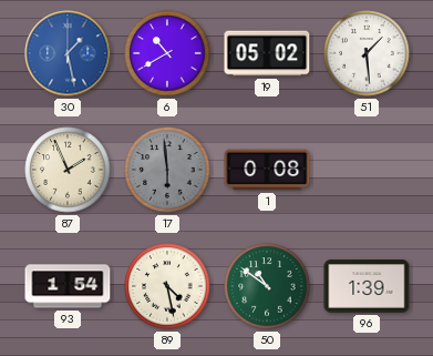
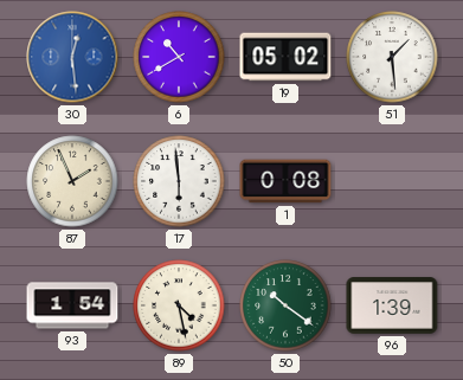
30: 1:28 -> 12:29
17 dial: grey -> white
50: 10:51 -> 10:21
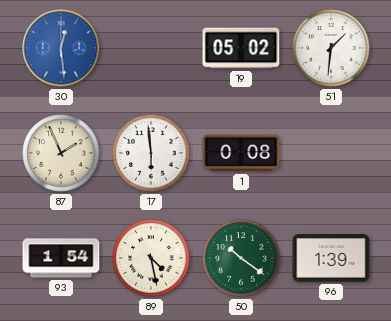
6: 10:40 -> none
51: 1:29 -> 1:31
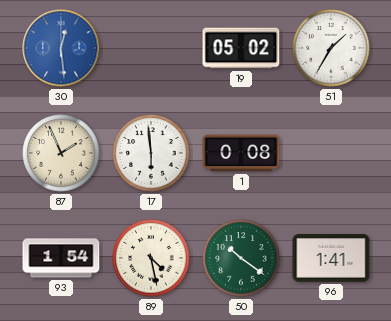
51: 1:31 -> 1:35
96: 1:39 -> 1:41
